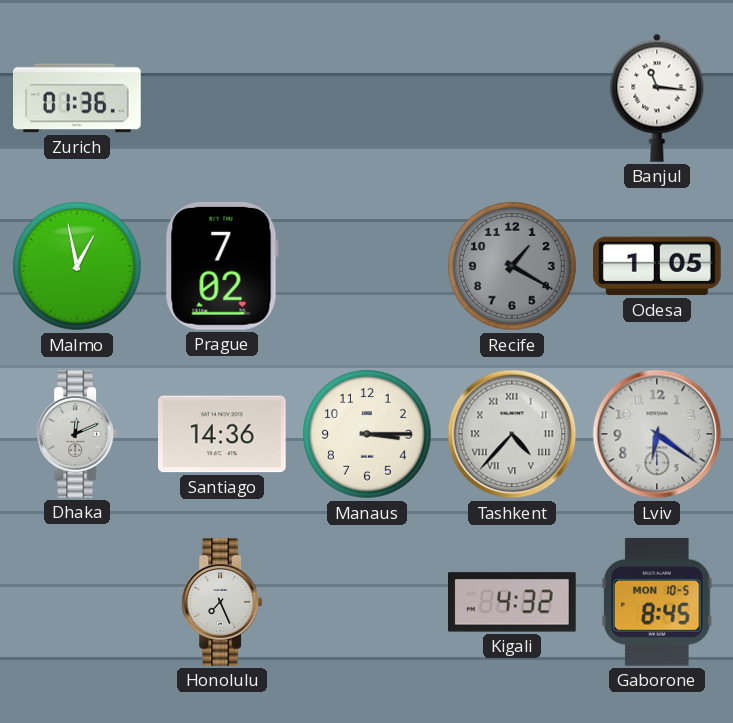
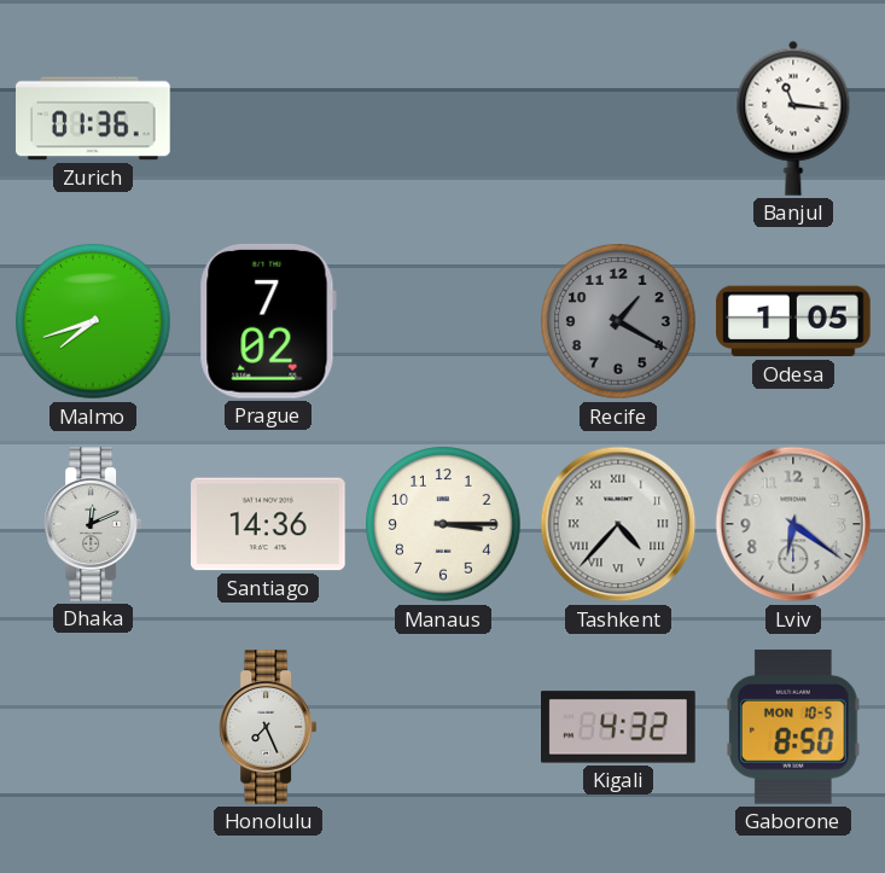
Malmo: 12:58 -> 7:42
Gaborone: 8:45 -> 8:50
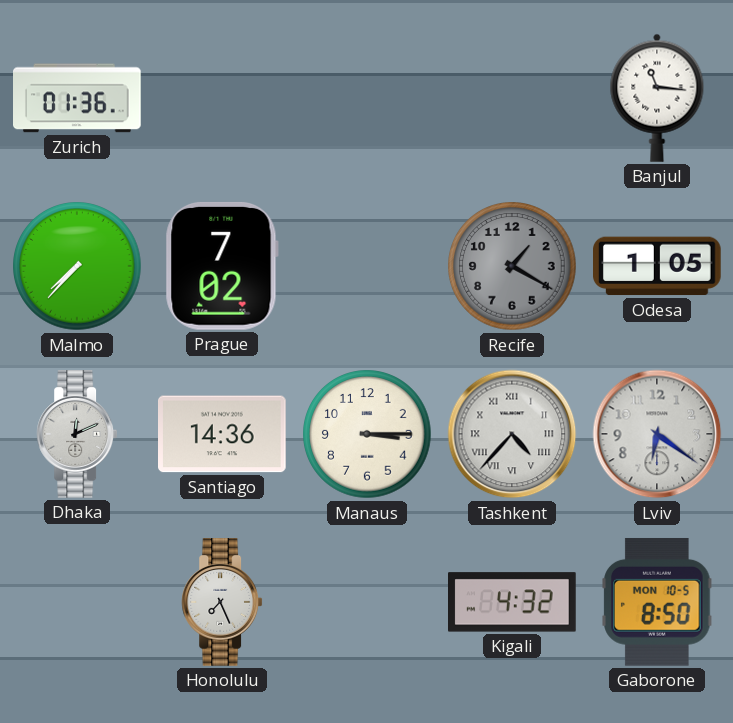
Malmo: 7:42 -> 7:37
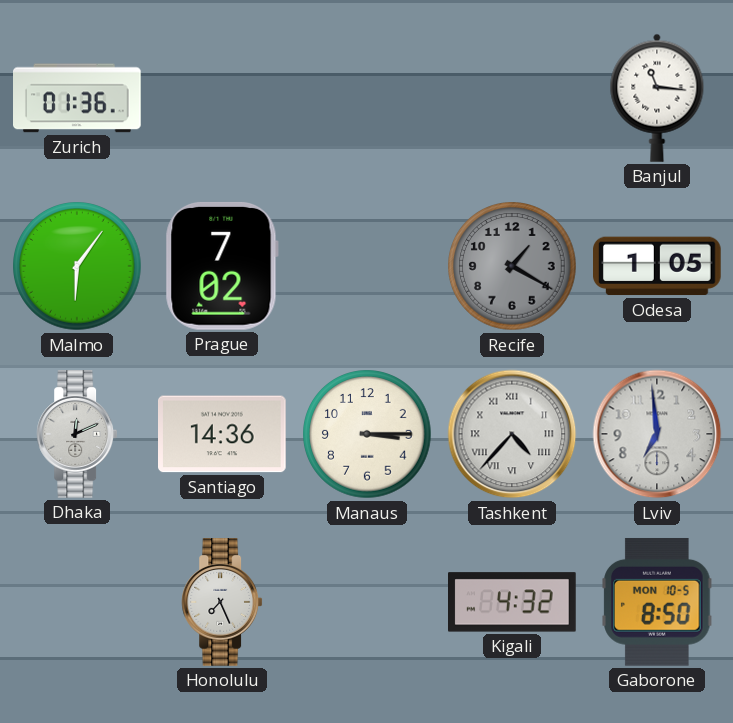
Malmo: 7:37 -> 6:06
Lviv: 6:21 -> 6:59
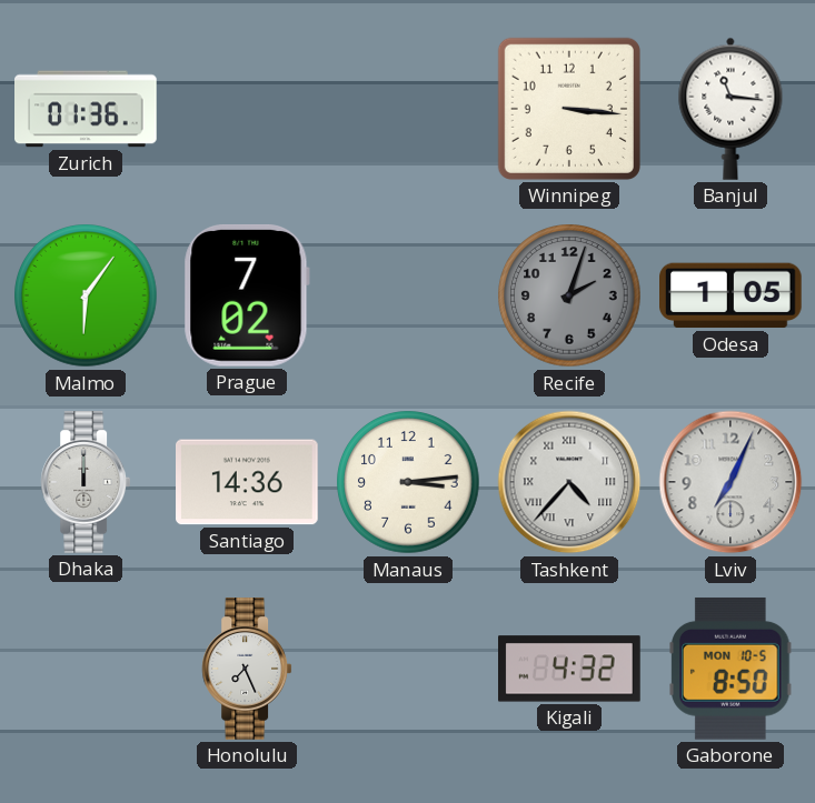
Winnipeg: none -> 3:16
Recife: 1:20 -> 2:03
Dhaka: 12:11 -> 12:00
Manaus: 3:15 -> 3:14
Lviv: 6:59 -> 7:04
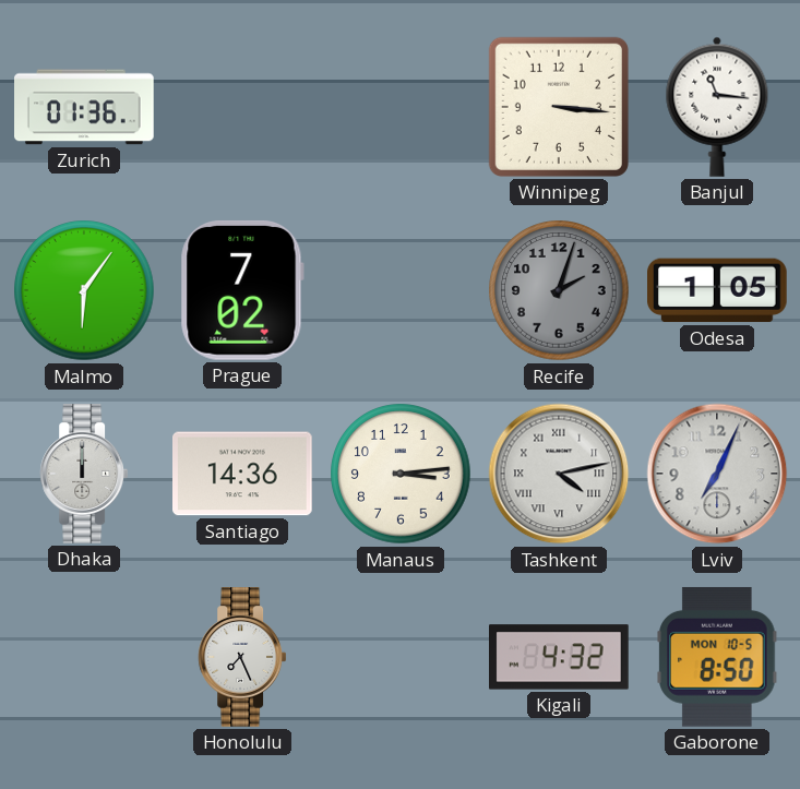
Tashkent: 4:37 -> 4:13
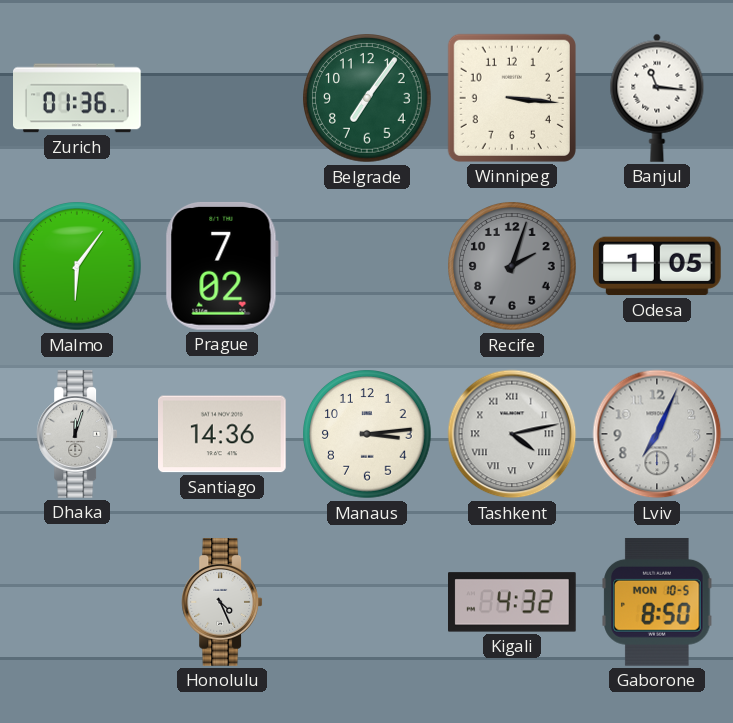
Belgrade: none -> 7:06
Dhaka: 12:00 -> 12:03
Honolulu: 7:26 -> 4:26
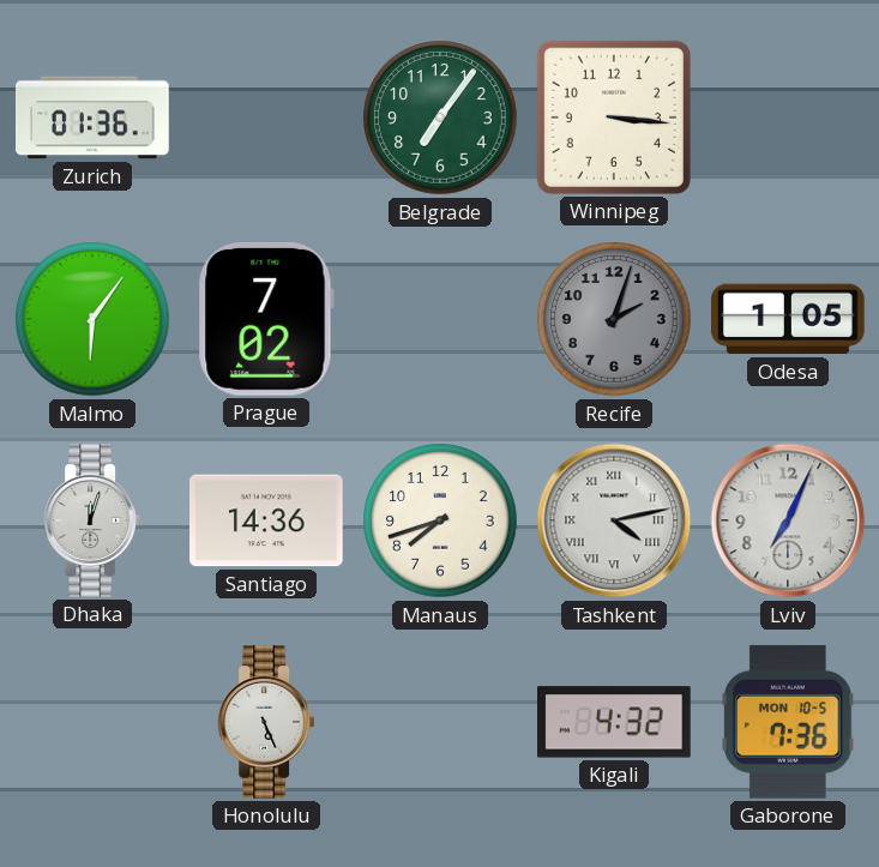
Banjul: 11:16 -> none
Manaus: 3:14 -> 7:42
Honolulu: 4:26 -> 5:26
Gaborone: 8:50 -> 7:36
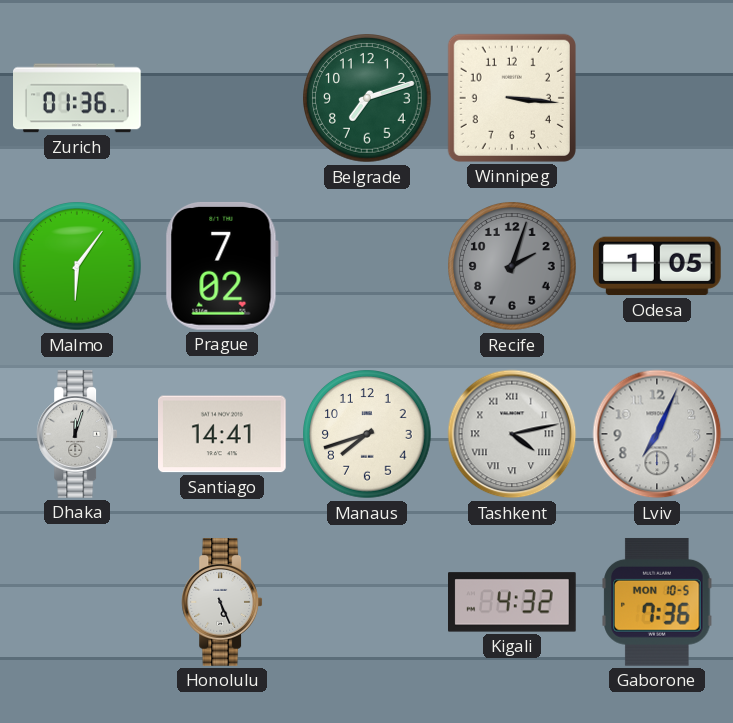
Belgrade: 7:06 -> 7:12
Santiago: 14:36 -> 14:41
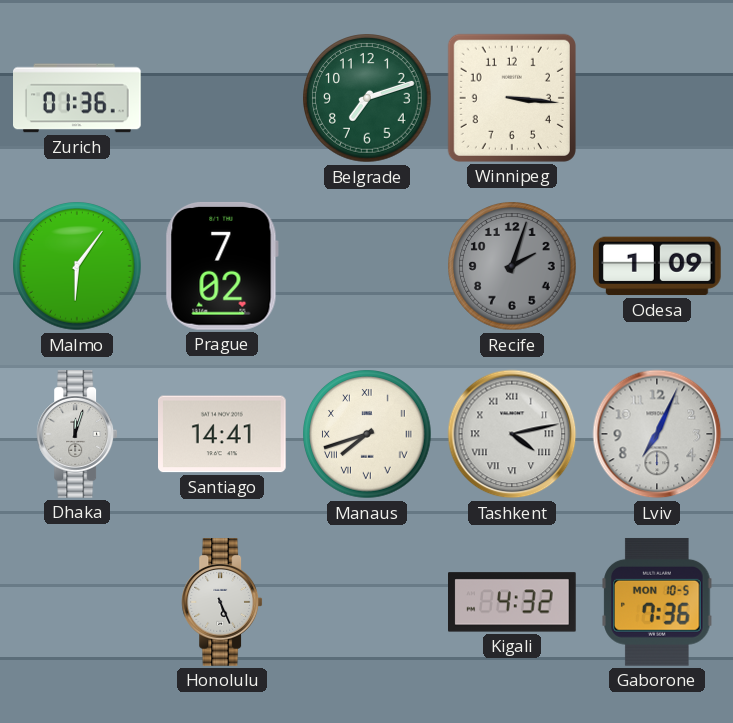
Odesa: 1:05 -> 1:09
Manaus numerals: Arabic -> Roman
